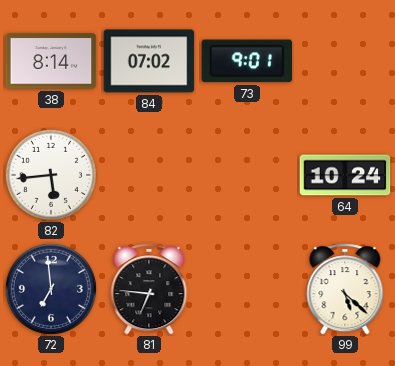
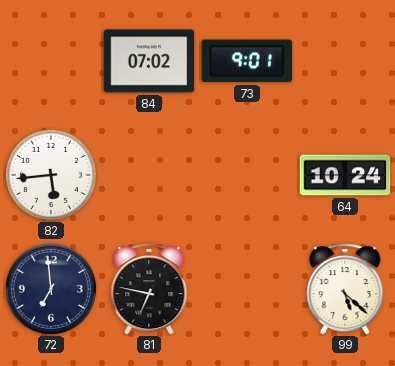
38: 8:14 -> none
81: 6:46 -> 6:47
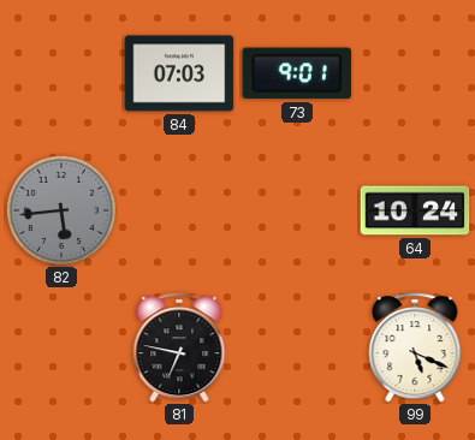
84: 07:02 -> 07:03
82 dial: white -> grey
72: 6:59 -> none
99: 5:22 -> 5:19
